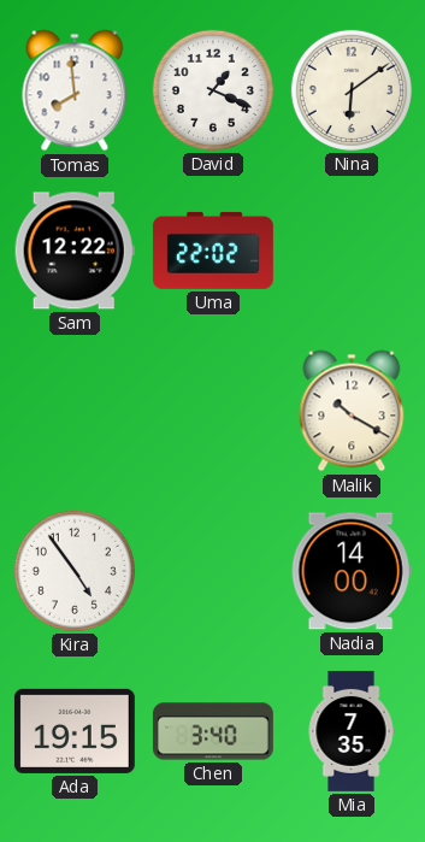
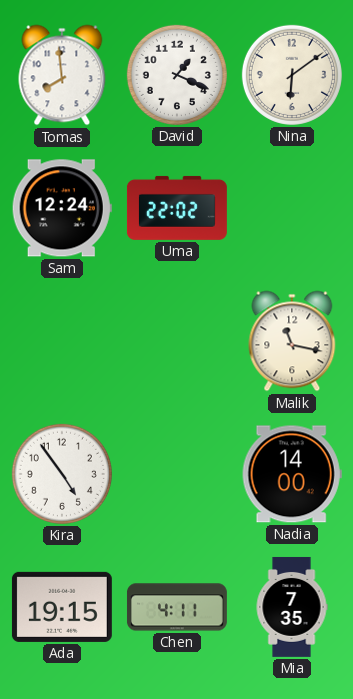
Sam: 12:22 -> 12:24
Malik: 10:20 -> 11:17
Chen: 3:40 -> 4:11
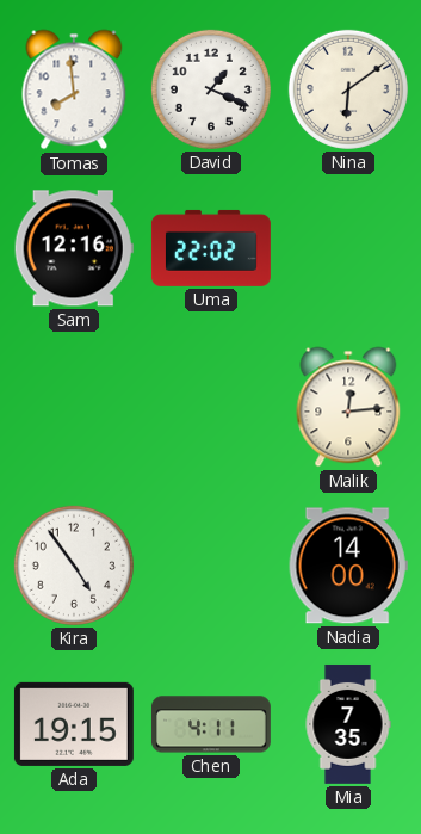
Sam: 12:24 -> 12:16
Malik: 11:17 -> 12:14
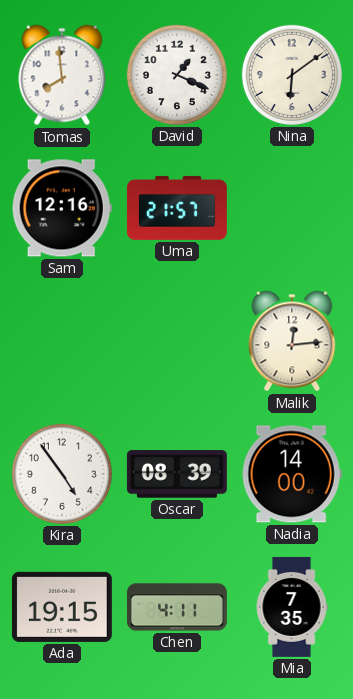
Uma: 22:02 -> 21:57
Oscar: none -> 08:39
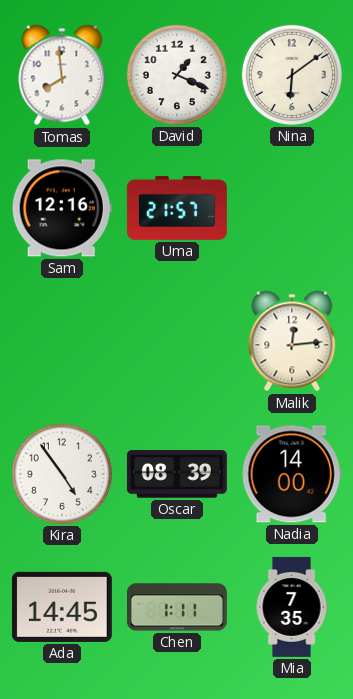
Ada: 19:15 -> 14:45
Chen: 4:11 -> 1:11
